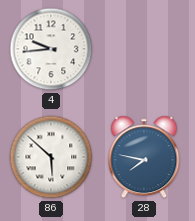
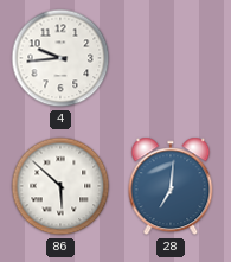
28: 7:47 -> 7:01
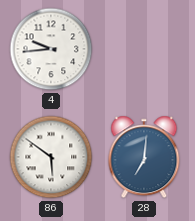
86: 5:52 -> 5:51
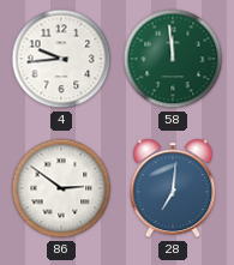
58: none -> 11:59
86: 5:51 -> 2:51
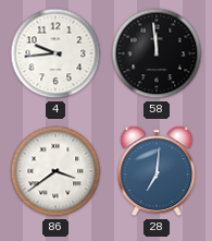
58 dial: green -> black
86: 2:51 -> 3:39
